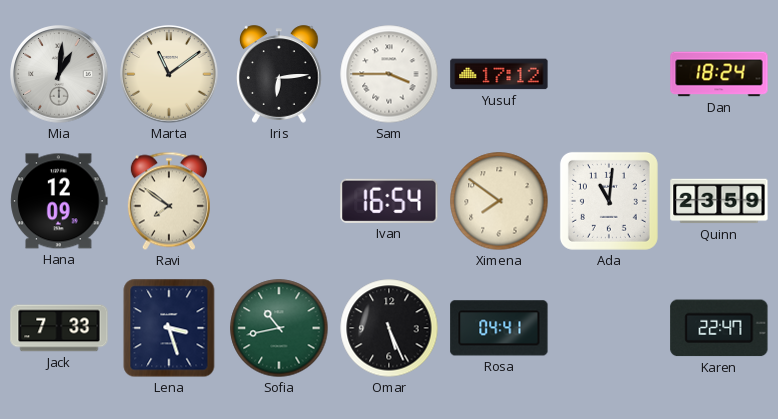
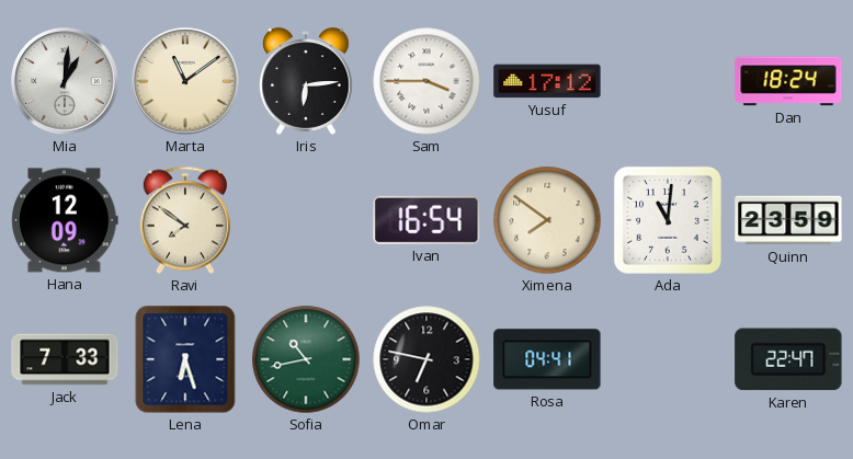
Lena: 3:27 -> 6:27
Omar: 5:26 -> 6:47
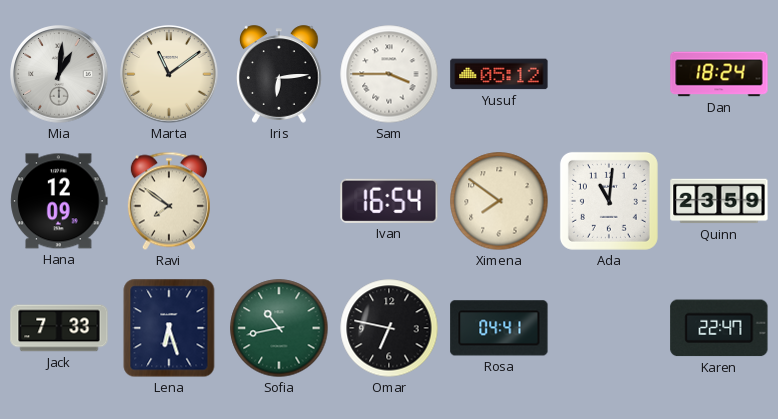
Yusuf: 17:12 -> 05:12
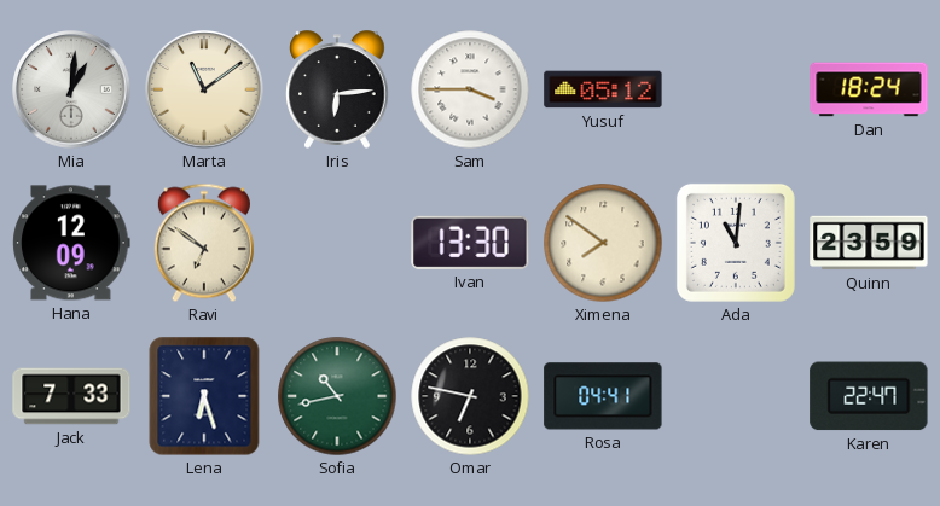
Ravi: 7:51 -> 6:51
Ivan: 16:54 -> 13:30
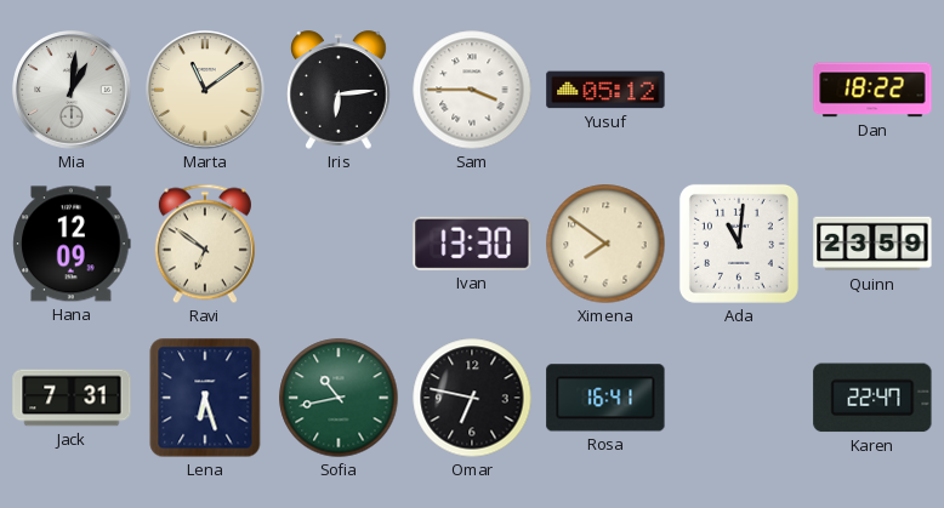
Dan: 18:24 -> 18:22
Jack: 7:33 -> 7:31
Rosa: 04:41 -> 16:41
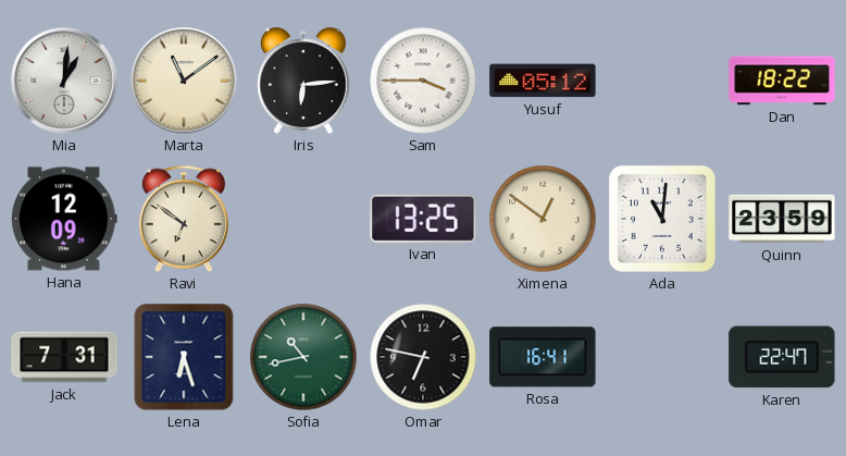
Ivan: 13:30 -> 13:25
Ximena: 7:51 -> 12:51
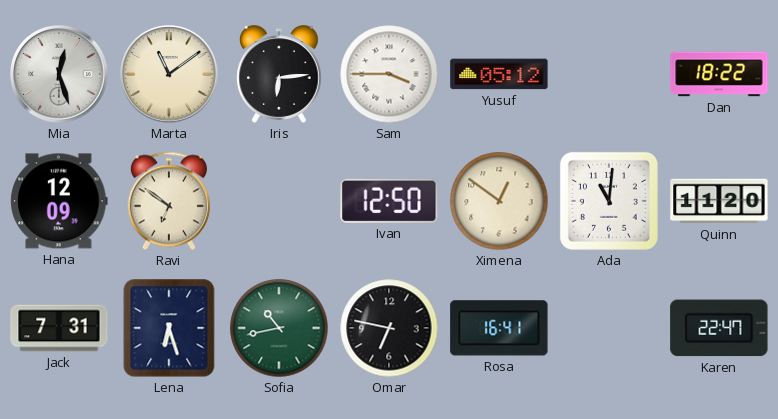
Mia: 1:01 -> 12:27
Ivan: 13:25 -> 12:50
Quinn: 23:59 -> 11:20
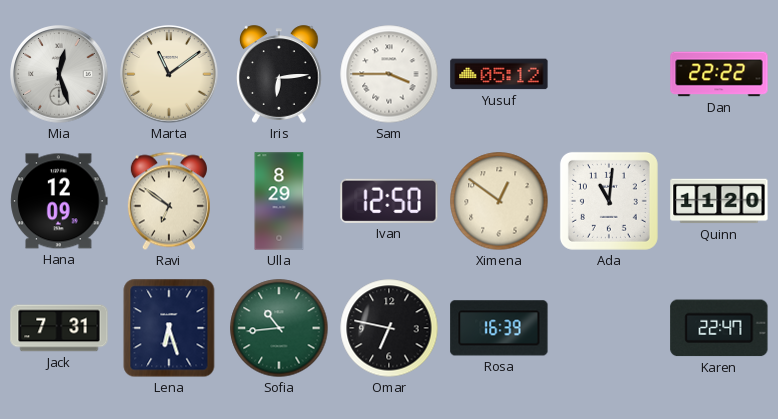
Dan: 18:22 -> 22:22
Ulla: none -> 8:29
Sofia: 10:43 -> 10:44
Rosa: 16:41 -> 16:39
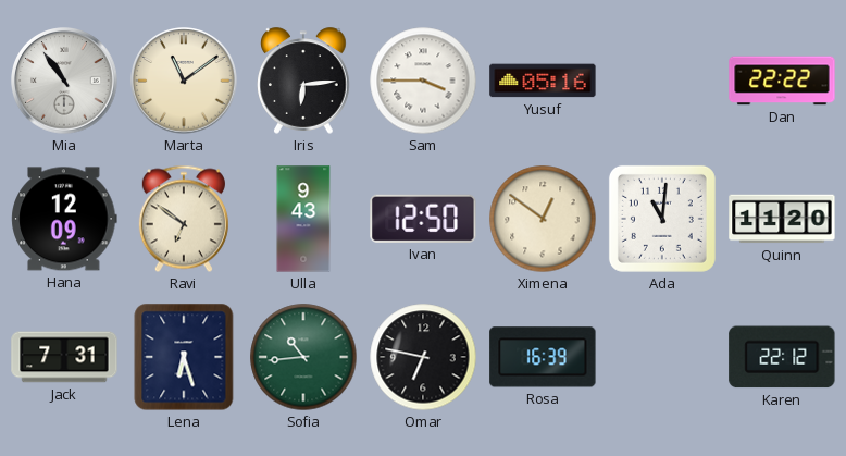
Mia: 12:27 -> 10:54
Yusuf: 05:12 -> 05:16
Ulla: 8:29 -> 9:43
Karen: 22:47 -> 22:12
